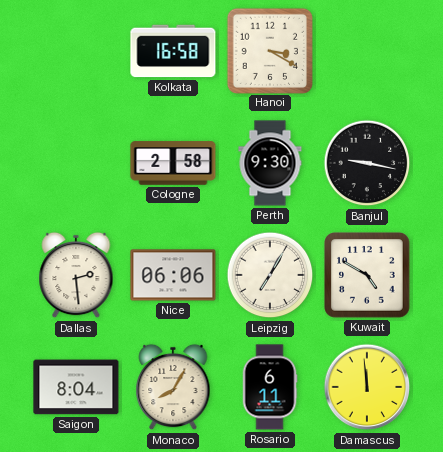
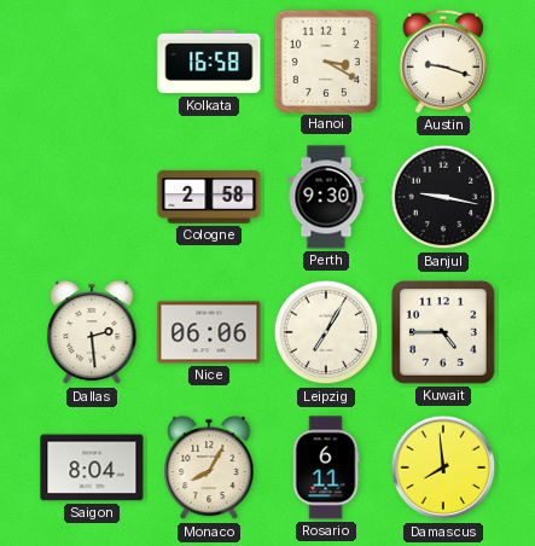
Austin: none -> 9:18
Kuwait: 4:50 -> 4:45
Damascus: 11:59 -> 7:59
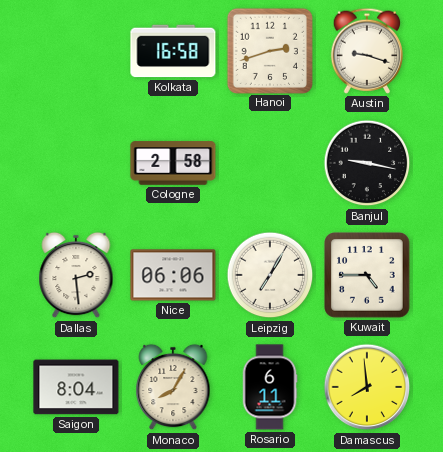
Hanoi: 3:20 -> 2:42
Perth: 9:30 -> none
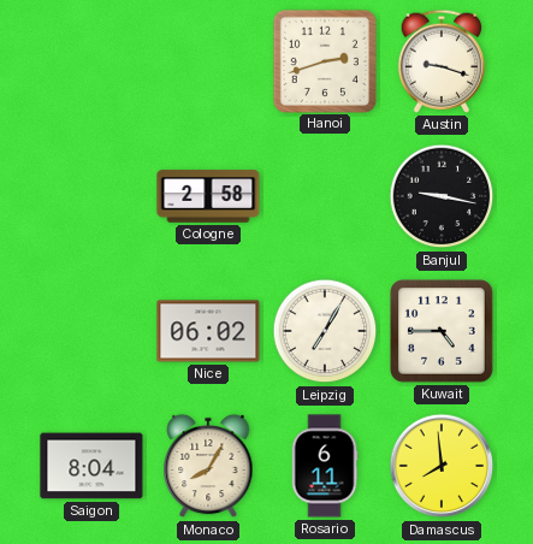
Kolkata: 16:58 -> none
Dallas: 2:29 -> none
Nice: 06:06 -> 06:02
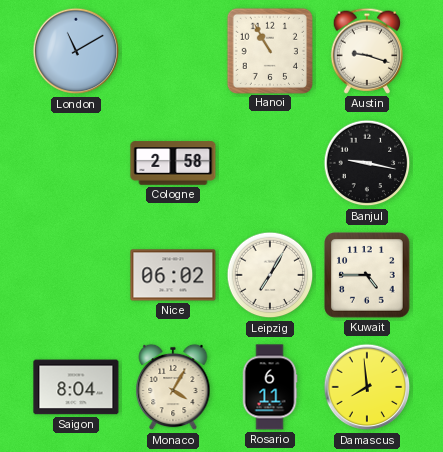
London: none -> 11:10
Hanoi: 2:42 -> 10:55
Monaco: 8:05 -> 4:05
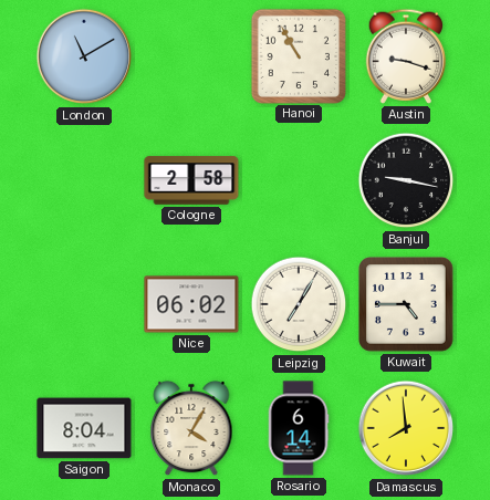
Rosario: 6:11 -> 6:14
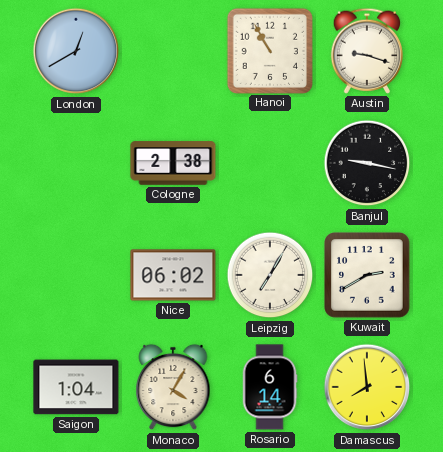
London: 11:10 -> 12:40
Cologne: 2:58 -> 2:38
Kuwait: 4:45 -> 2:40
Saigon: 8:04 -> 1:04
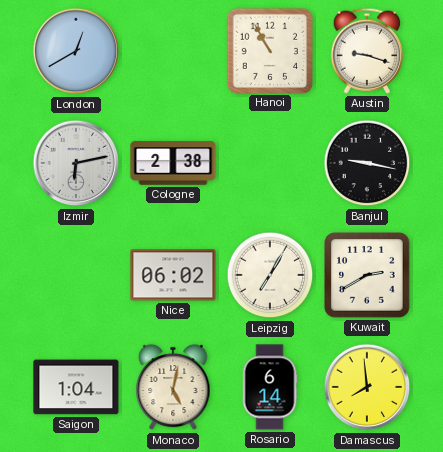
Izmir: none -> 6:13
Monaco: 4:05 -> 5:02
